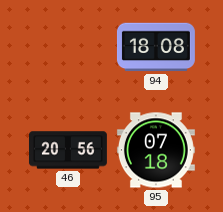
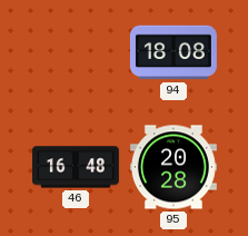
46: 20:56 -> 16:48
95: 07:18 -> 20:28
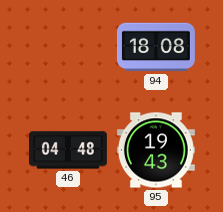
46: 16:48 -> 04:48
95: 20:28 -> 19:43
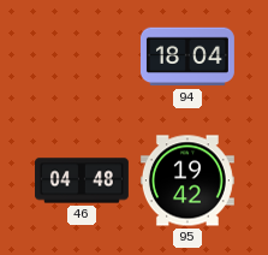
94: 18:08 -> 18:04
95: 19:43 -> 19:42
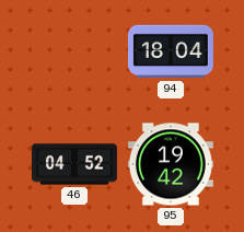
46: 04:48 -> 04:52
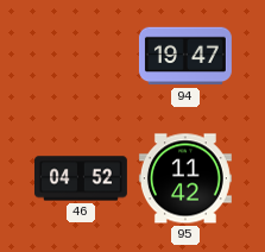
94: 18:04 -> 19:47
95: 19:42 -> 11:42
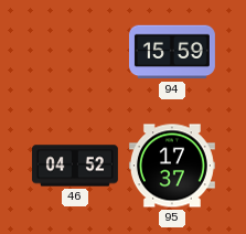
94: 19:47 -> 15:59
95: 11:42 -> 17:37
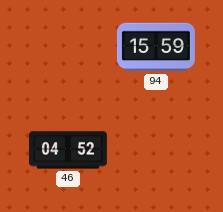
95: 17:37 -> none
